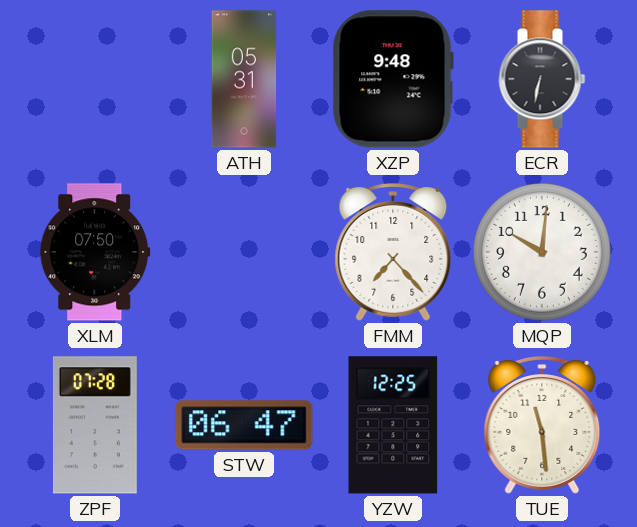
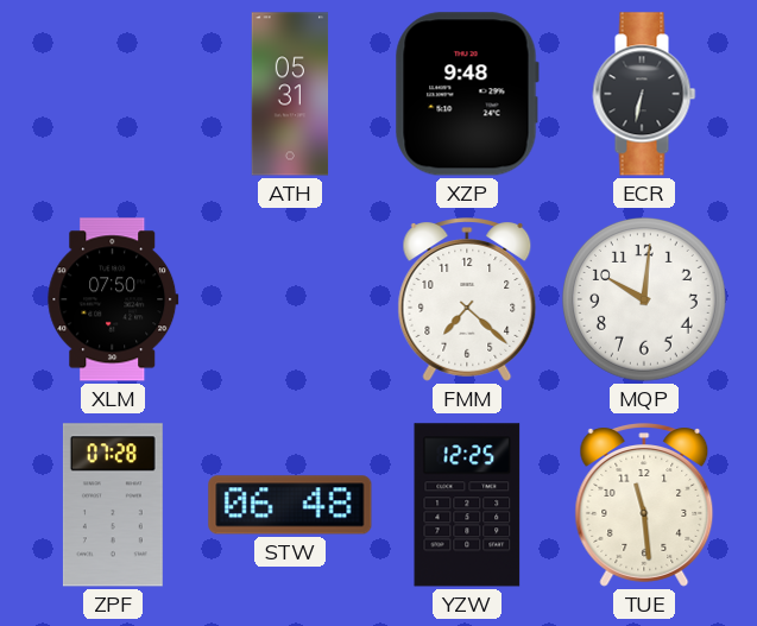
FMM: 7:23 -> 7:22
STW: 06:47 -> 06:48
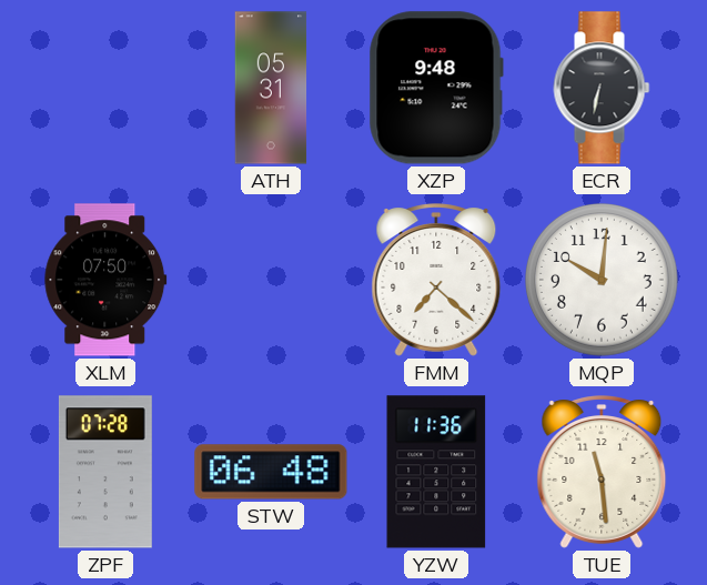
YZW: 12:25 -> 11:36
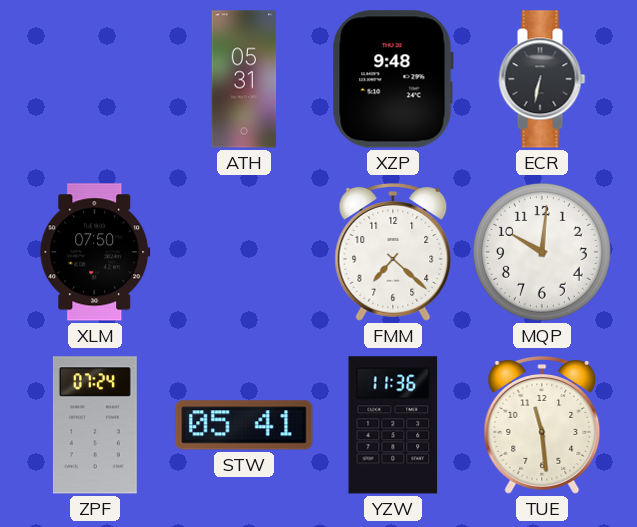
ZPF: 07:28 -> 07:24
STW: 06:48 -> 05:41
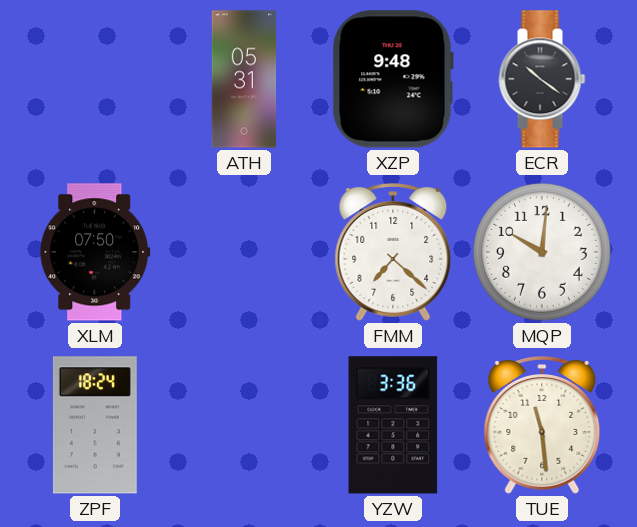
ECR: 6:32 -> 10:21
ZPF: 07:24 -> 18:24
STW: 05:41 -> none
YZW: 11:36 -> 3:36
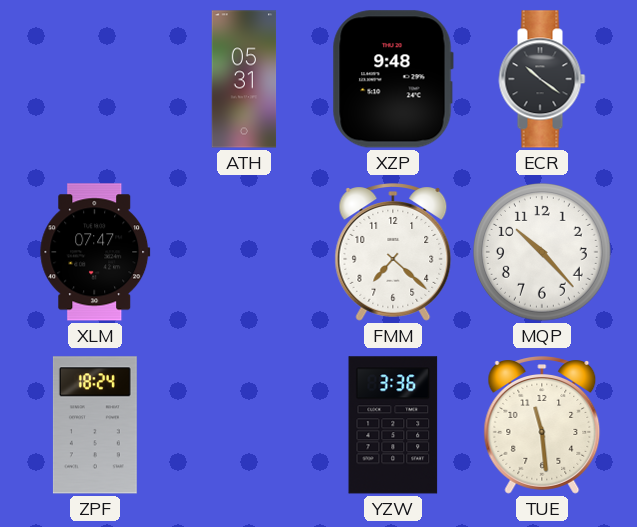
XLM: 07:50 -> 07:47
MQP: 10:01 -> 10:23
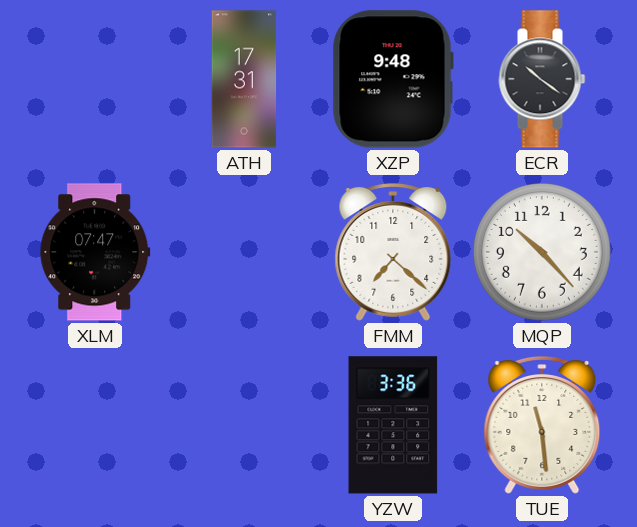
ATH: 05:31 -> 17:31
ZPF: 18:24 -> none
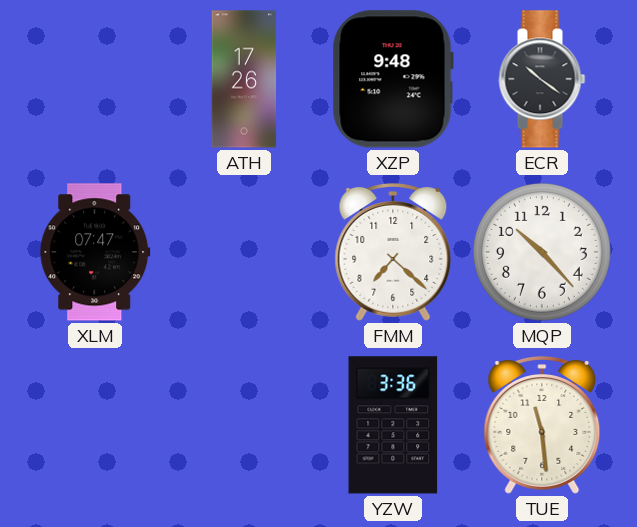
ATH: 17:31 -> 17:26
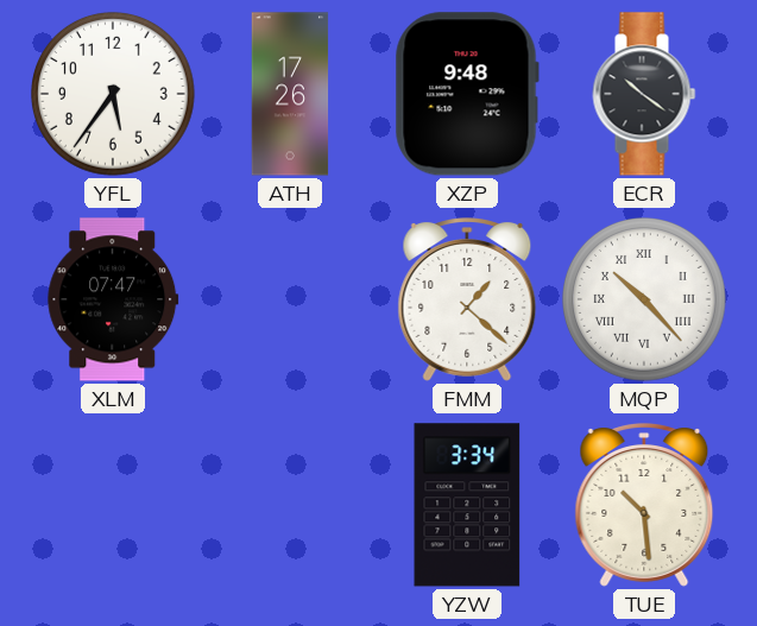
YFL: none -> 5:36
FMM: 7:22 -> 1:22
MQP numerals: Arabic -> Roman
YZW: 3:36 -> 3:34
TUE: 11:29 -> 10:29
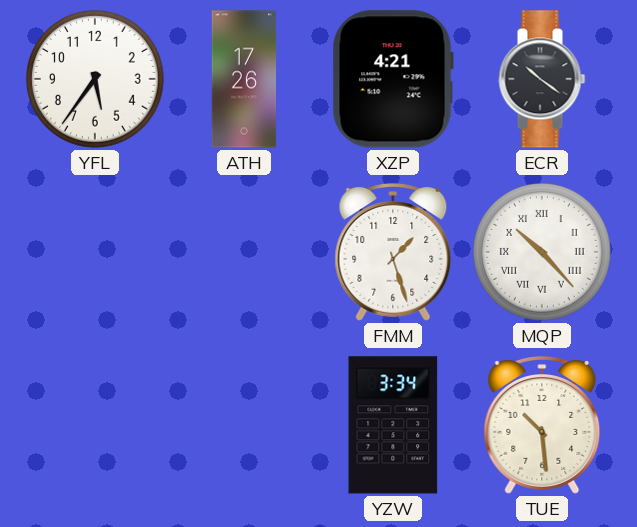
XZP: 9:48 -> 4:21
XLM: 07:47 -> none
FMM: 1:22 -> 1:27
